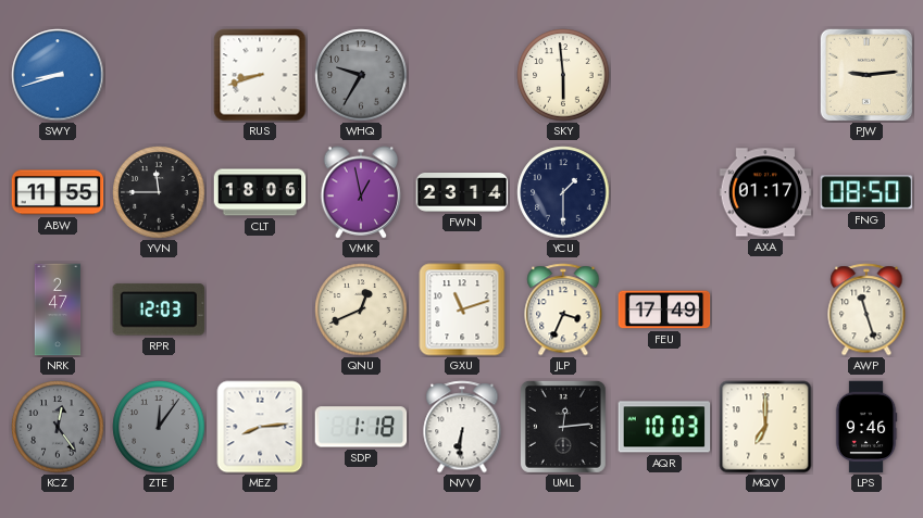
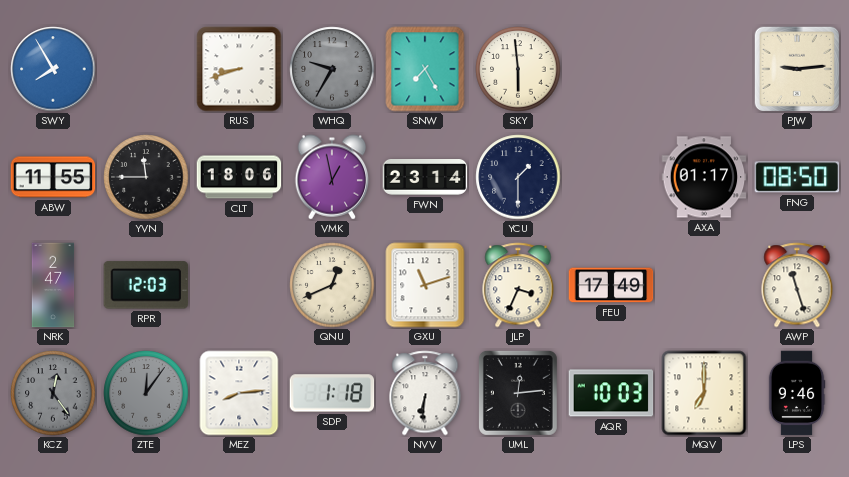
SWY: 8:42 -> 7:55
SNW: none -> 7:25
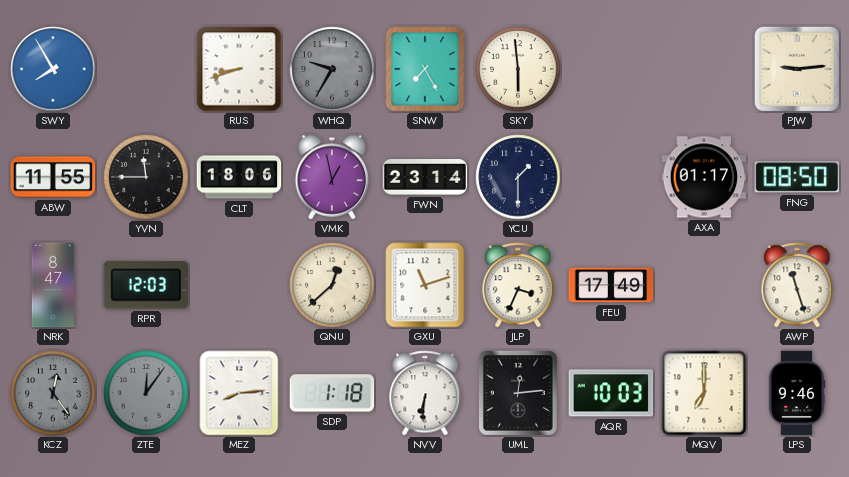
NRK: 2:47 -> 8:47
QNU: 12:41 -> 12:38
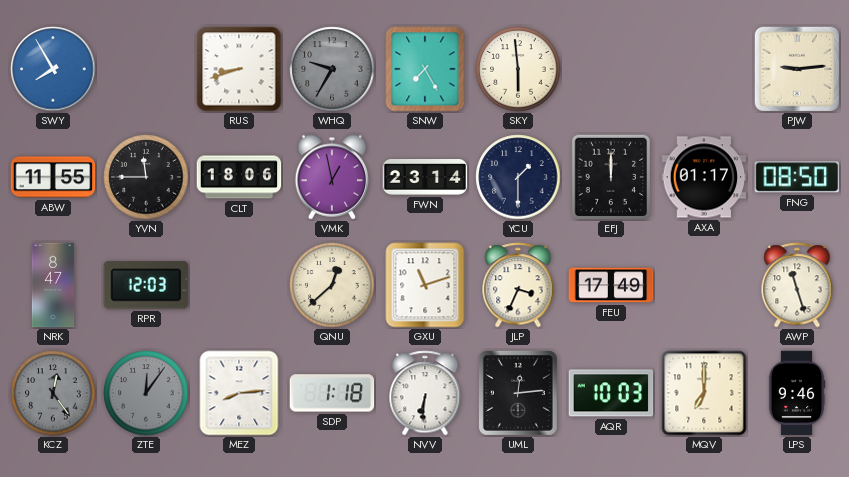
EFJ: none -> 12:00
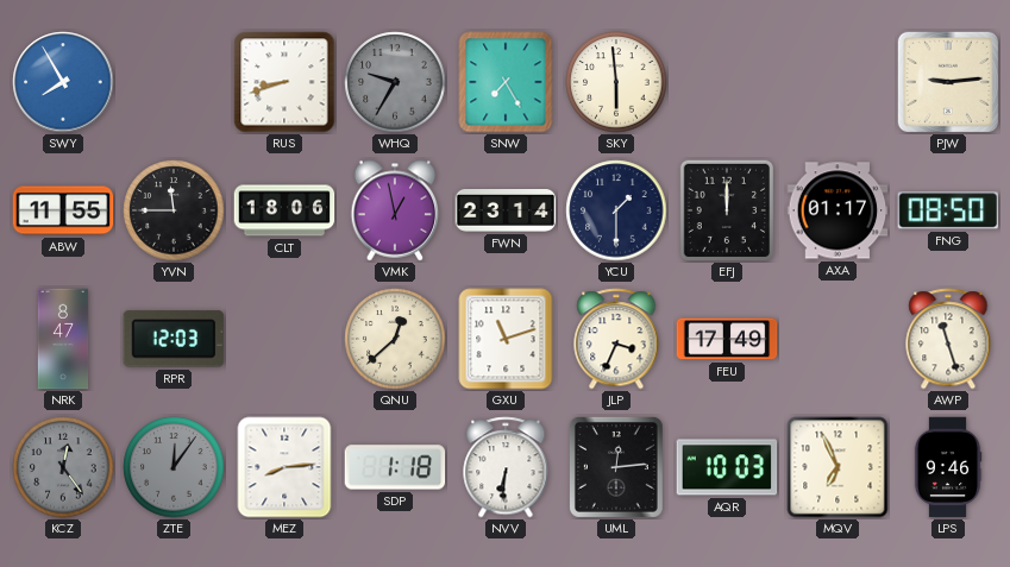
MQV: 7:00 -> 6:56
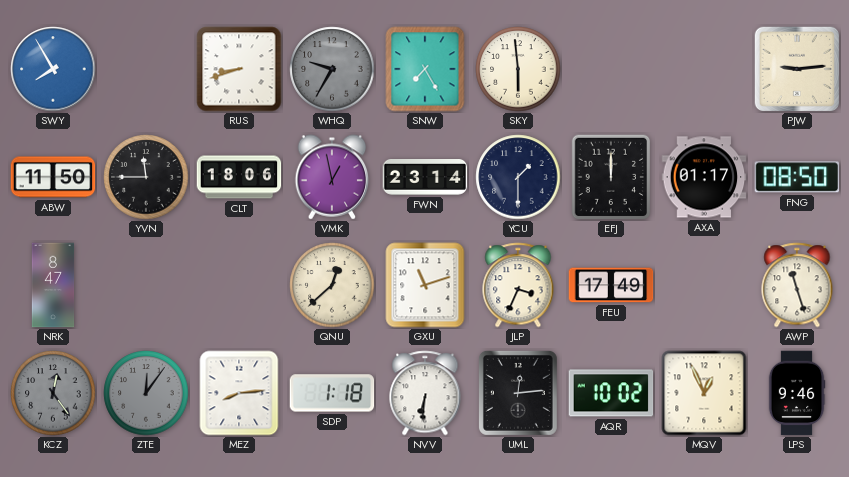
ABW: 11:55 -> 11:50
RPR: 12:03 -> none
AQR: 10:03 -> 10:02
MQV: 6:56 -> 12:56
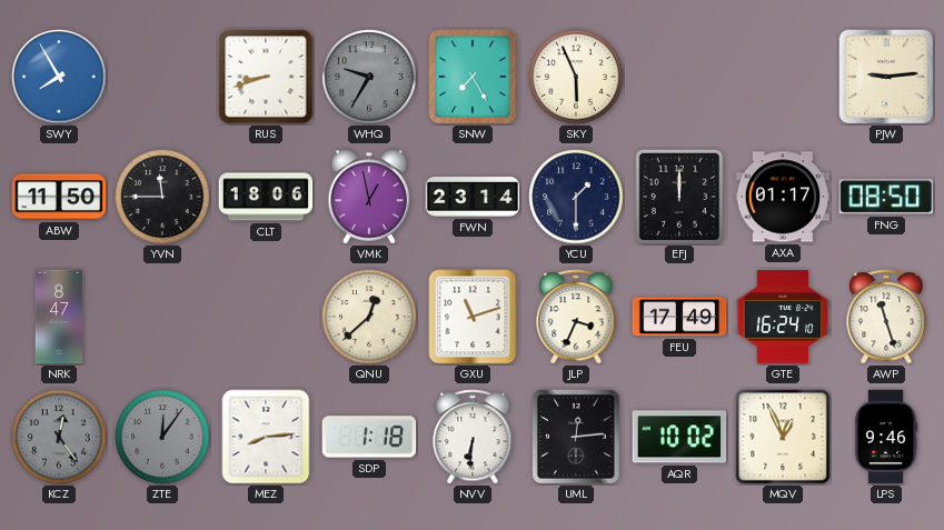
SKY: 5:59 -> 5:56
GTE: none -> 16:24
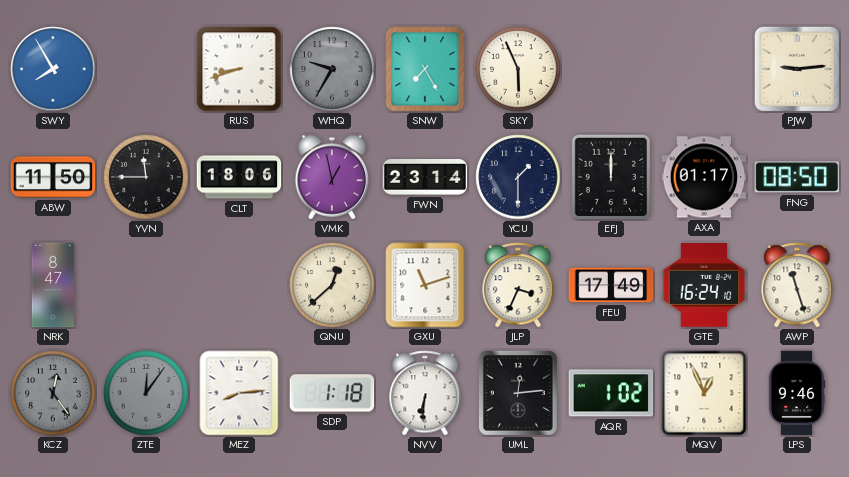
AQR: 10:02 -> 1:02
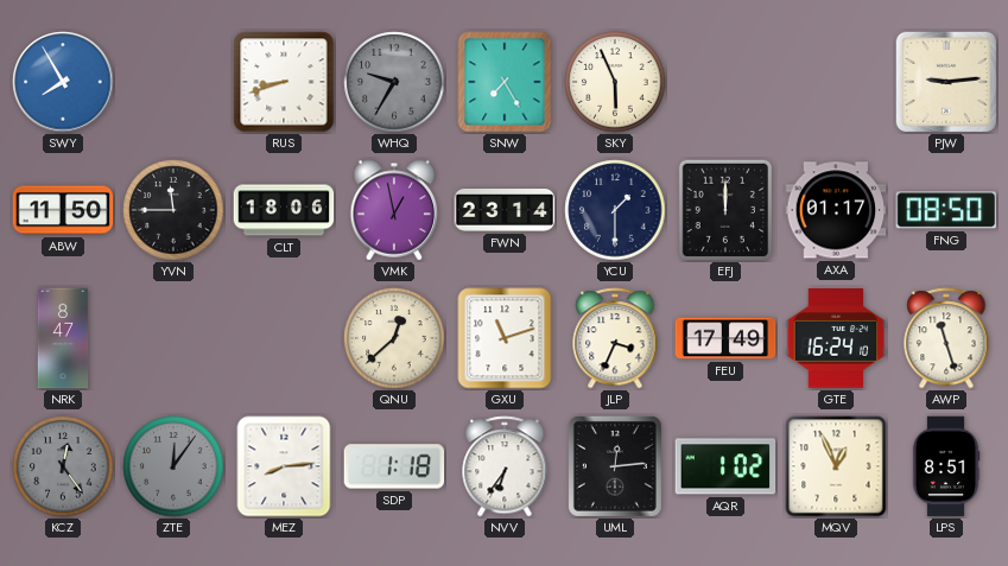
NVV: 6:31 -> 6:36
LPS: 9:46 -> 8:51
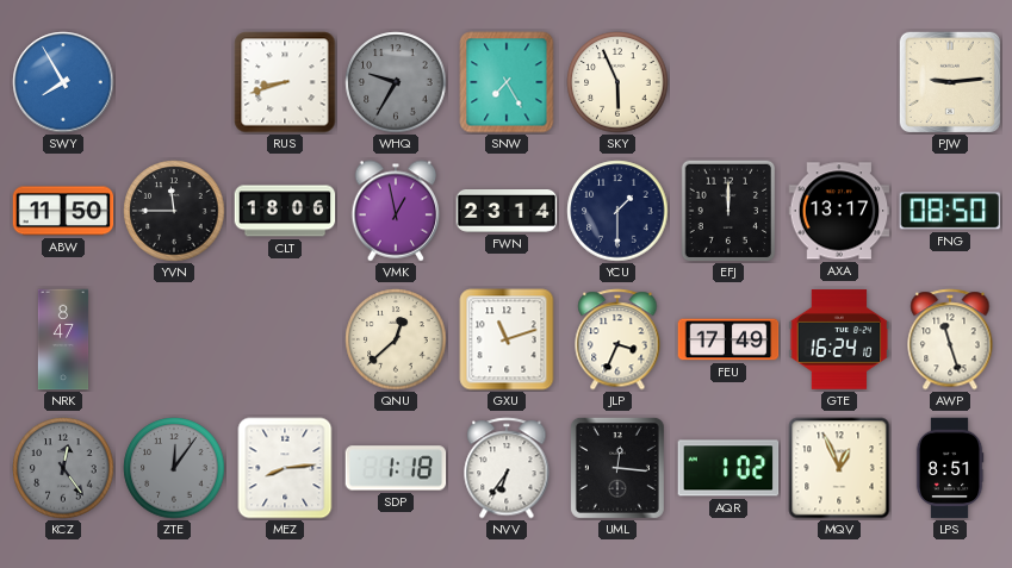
AXA: 01:17 -> 13:17
UML: 12:14 -> 12:16
